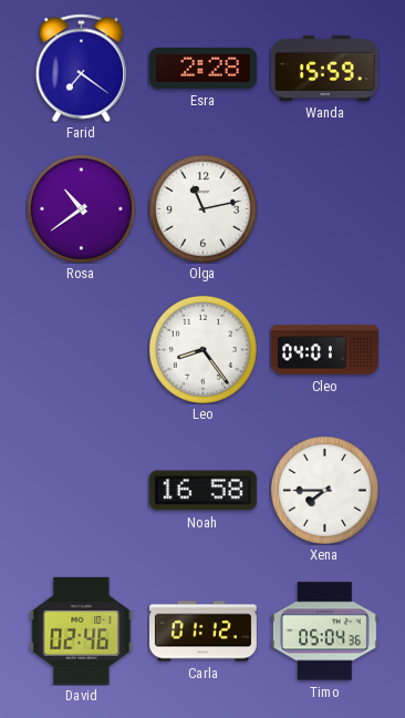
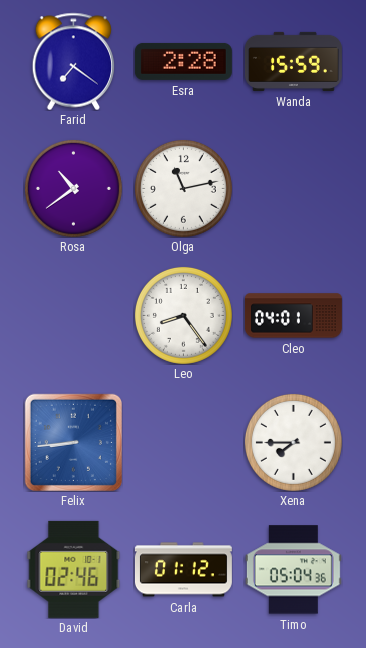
Felix: none -> 8:44
Noah: 16:58 -> none
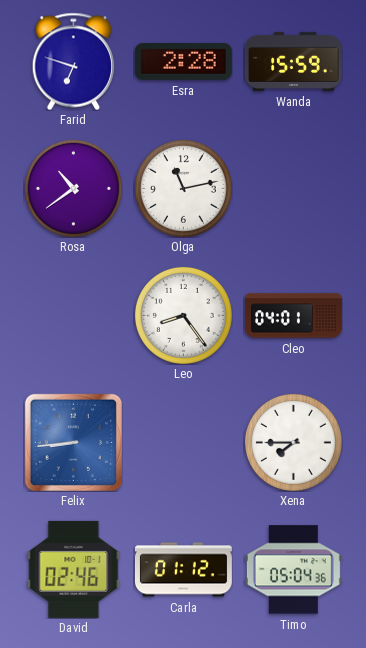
Farid: 7:21 -> 6:48
